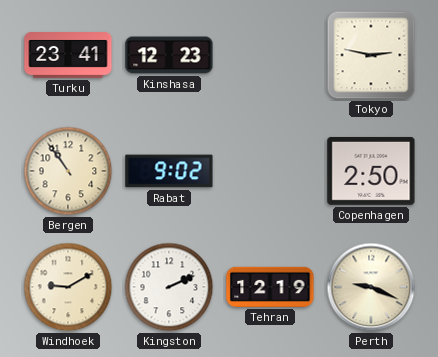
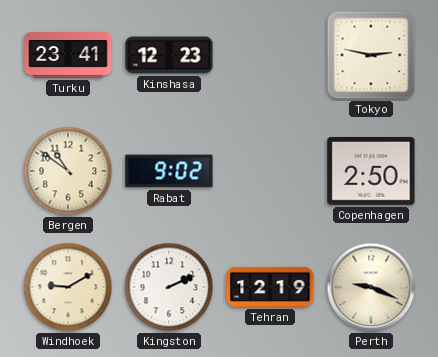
Bergen: 10:54 -> 10:51
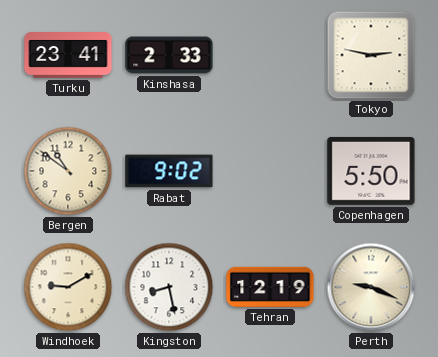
Kinshasa: 12:23 -> 2:33
Copenhagen: 2:50 -> 5:50
Kingston: 2:11 -> 8:28
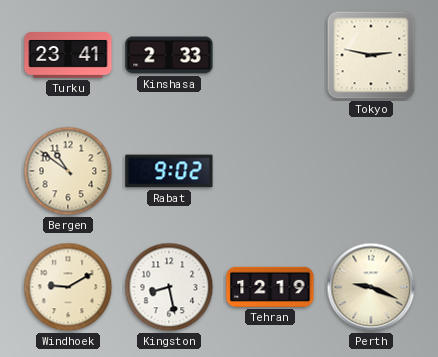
Copenhagen: 5:50 -> none
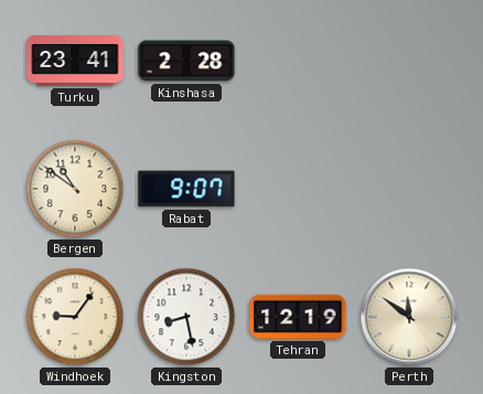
Kinshasa: 2:33 -> 2:28
Tokyo: 2:47 -> none
Rabat: 9:02 -> 9:07
Windhoek: 9:10 -> 9:06
Perth: 9:19 -> 11:51
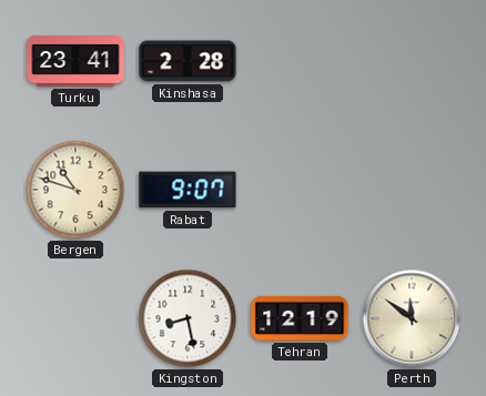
Bergen: 10:51 -> 10:48
Windhoek: 9:06 -> none
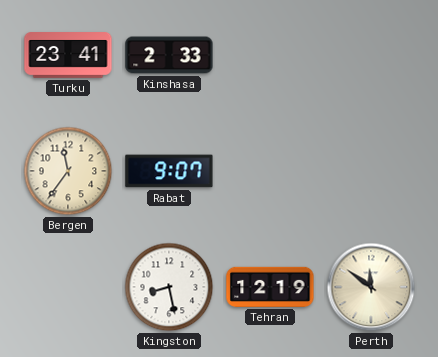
Kinshasa: 2:28 -> 2:33
Bergen: 10:48 -> 11:36
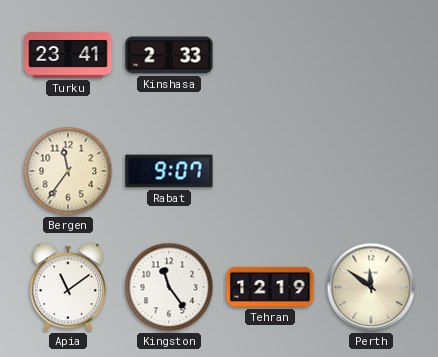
Apia: none -> 11:09
Kingston: 8:28 -> 11:24
